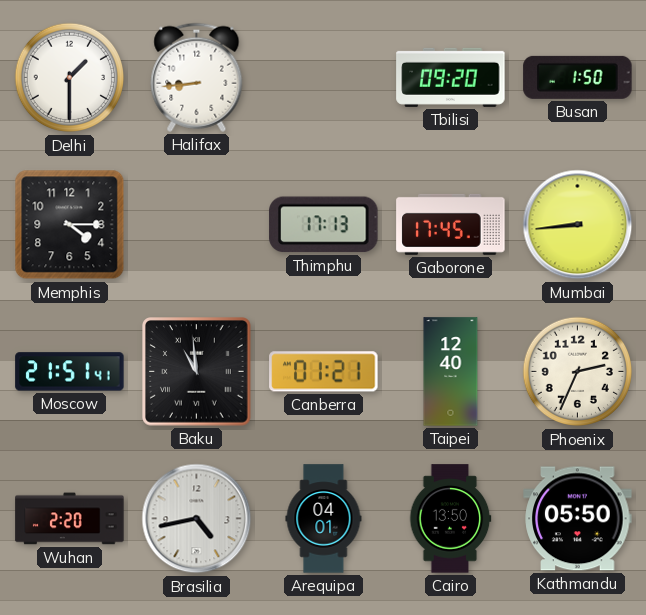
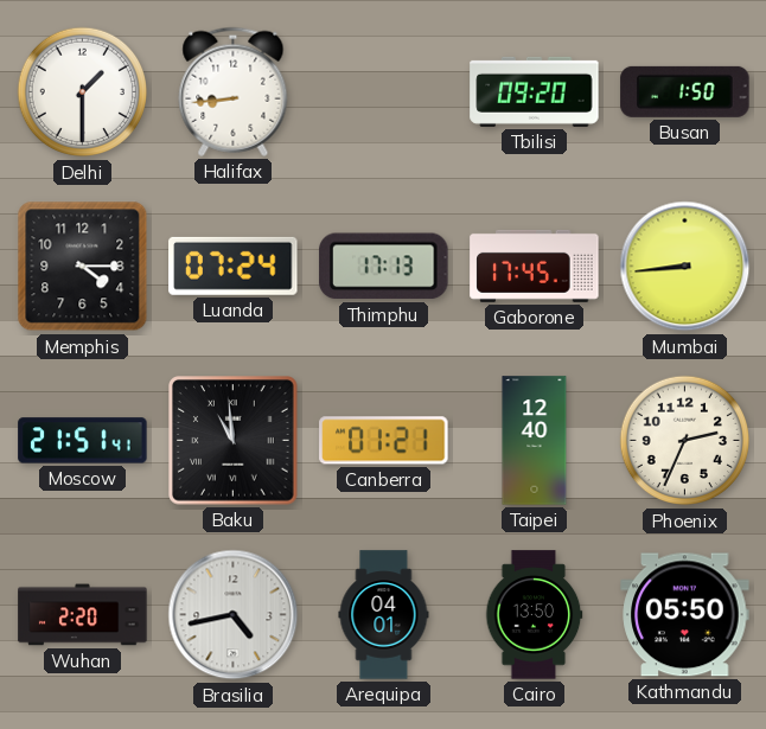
Luanda: none -> 07:24
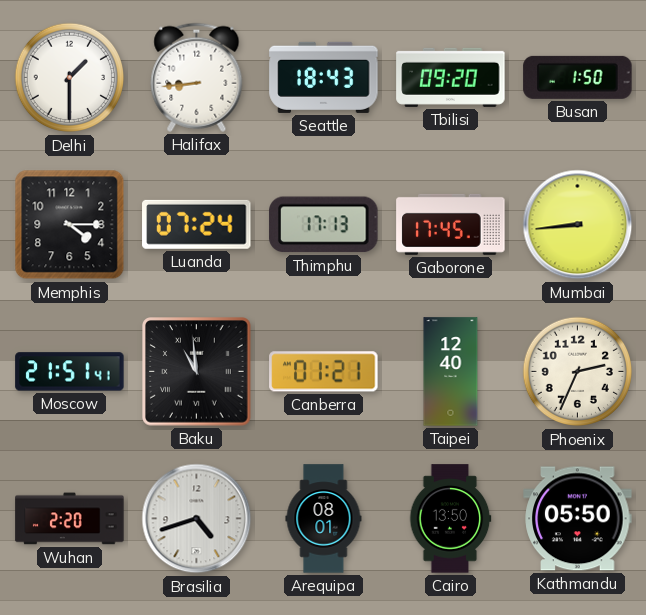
Seattle: none -> 18:43
Brasilia: 4:43 -> 4:42
Arequipa: 04:01 -> 08:01
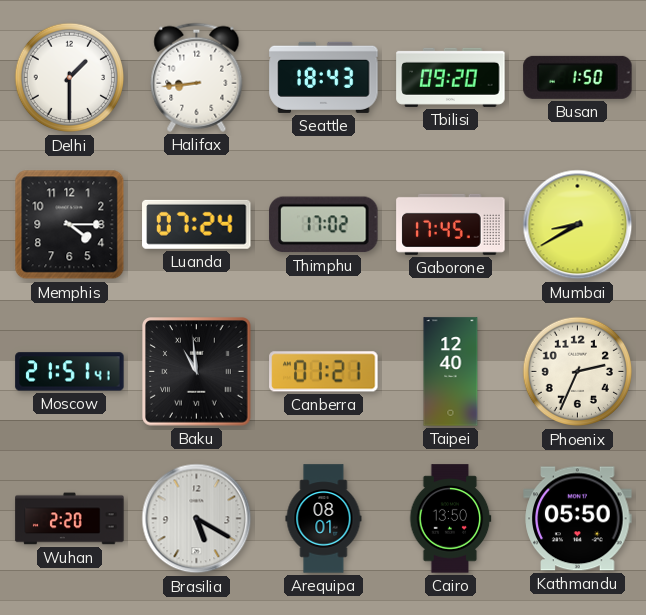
Thimphu: 17:13 -> 17:02
Mumbai: 8:44 -> 8:40
Brasilia: 4:42 -> 5:20
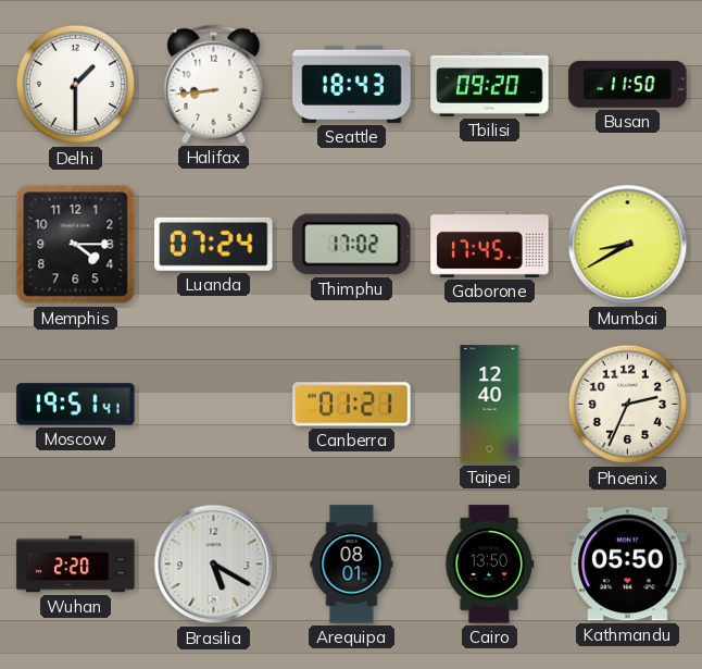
Busan: 1:50 -> 11:50
Moscow: 21:51 -> 19:51
Baku: 10:59 -> none
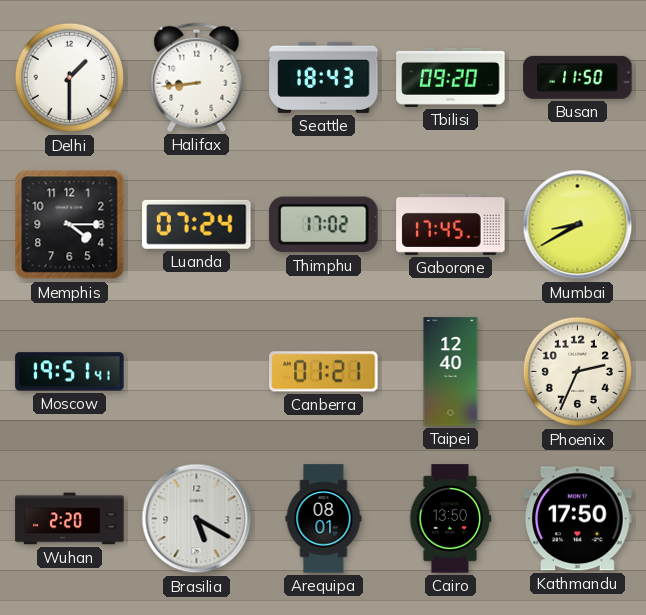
Kathmandu: 05:50 -> 17:50
